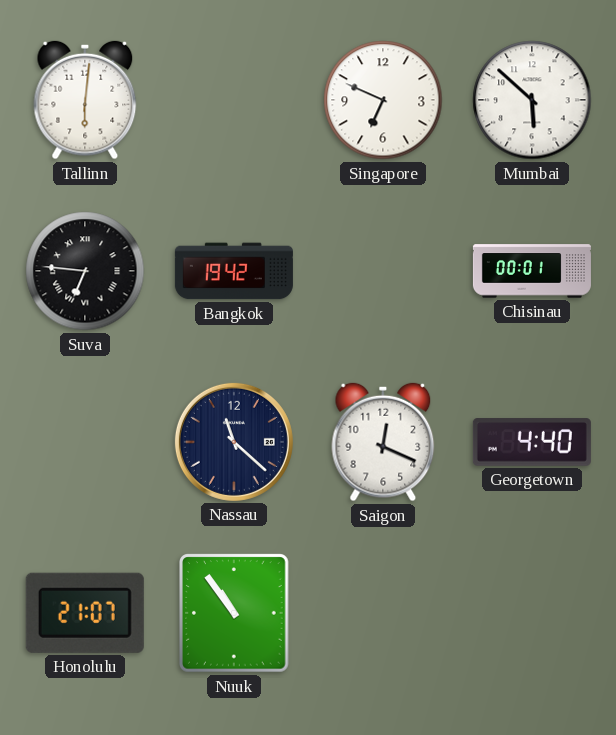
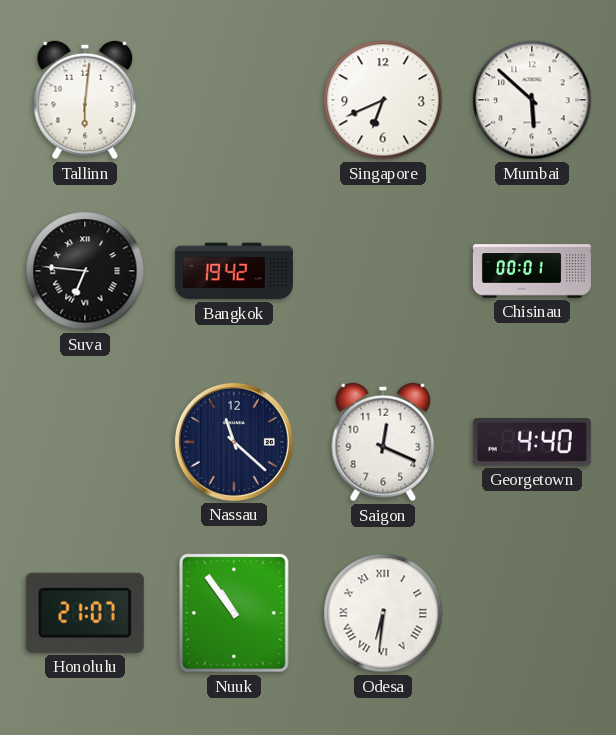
Singapore: 6:49 -> 6:41
Odesa: none -> 6:31
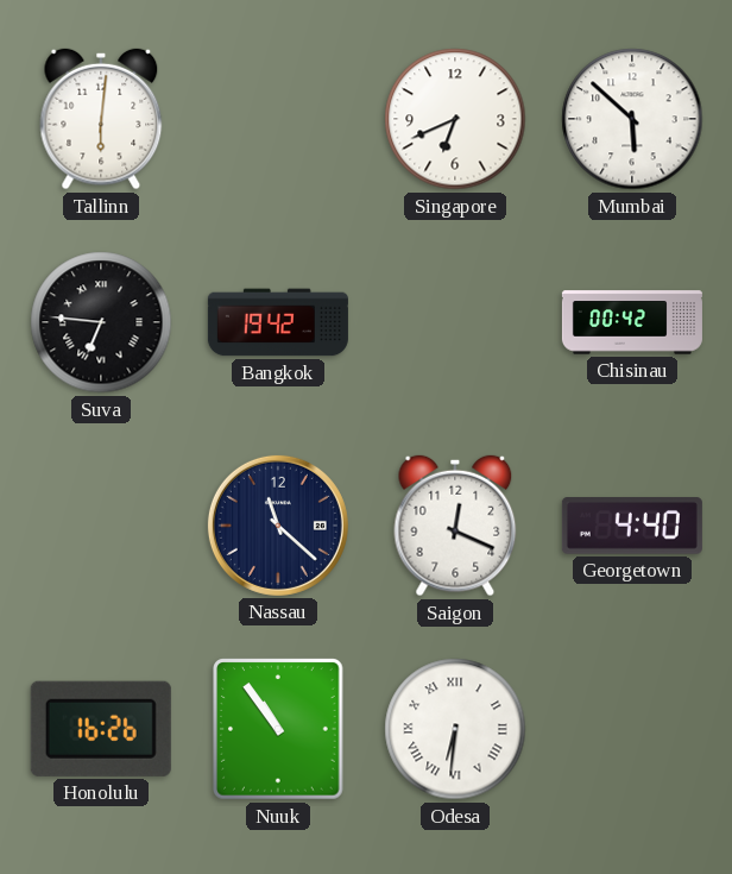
Chisinau: 00:01 -> 00:42
Honolulu: 21:07 -> 16:26
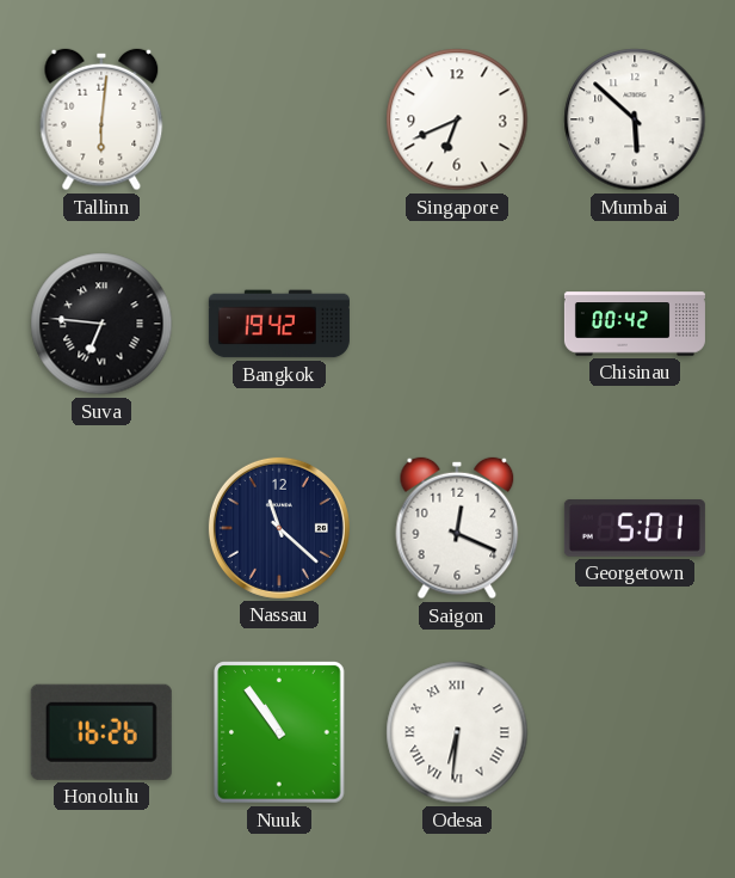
Georgetown: 4:40 -> 5:01
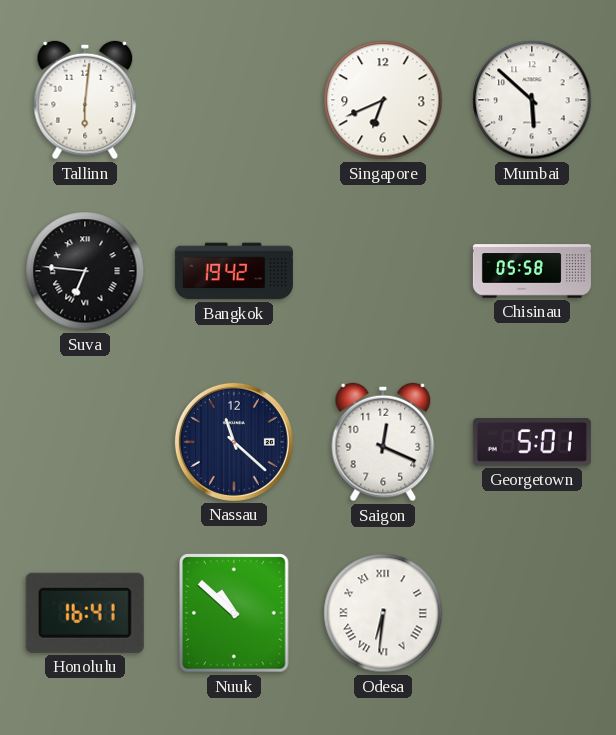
Chisinau: 00:42 -> 05:58
Honolulu: 16:26 -> 16:41
Nuuk: 10:54 -> 10:52
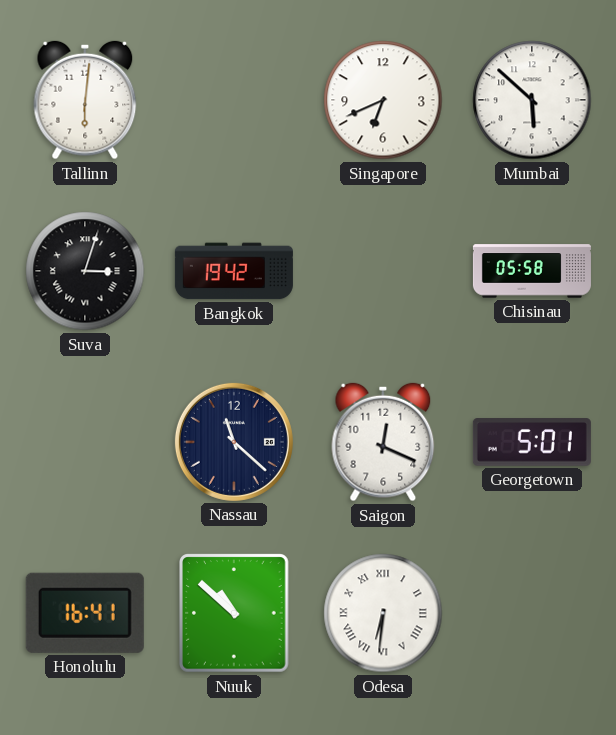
Suva: 6:46 -> 3:03
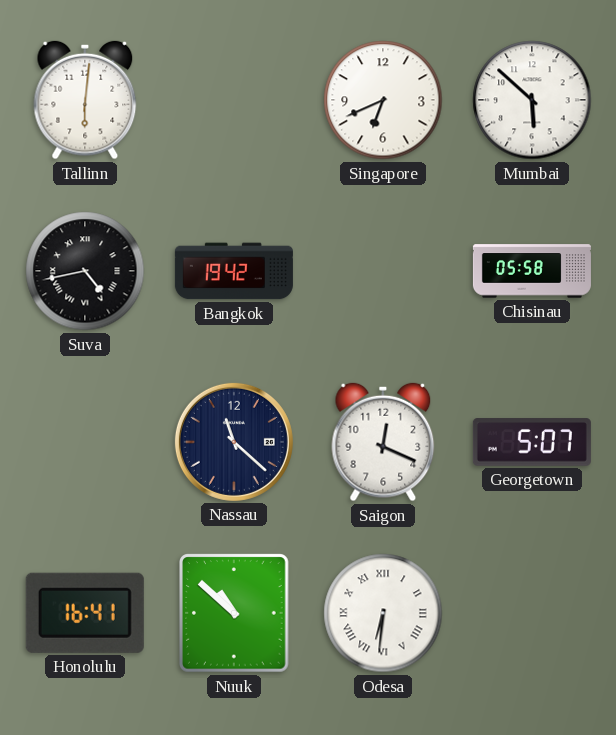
Suva: 3:03 -> 4:43
Georgetown: 5:01 -> 5:07
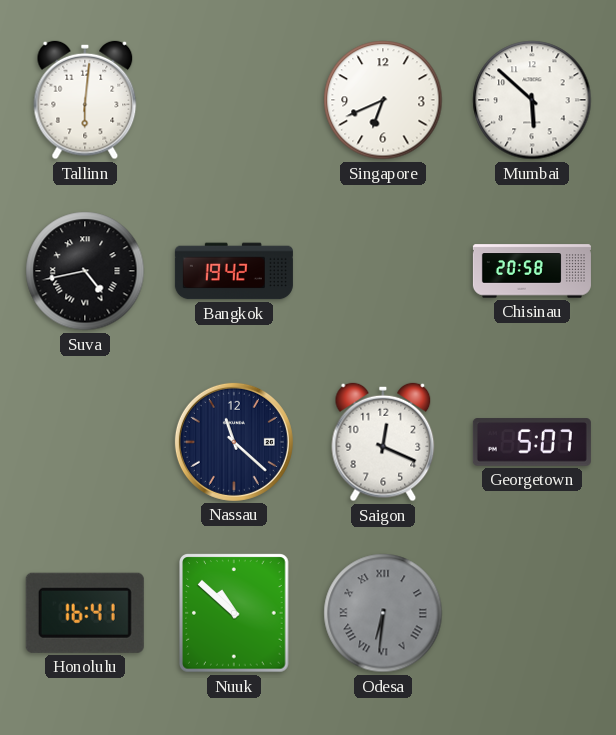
Chisinau: 05:58 -> 20:58
Odesa dial: white -> grey
